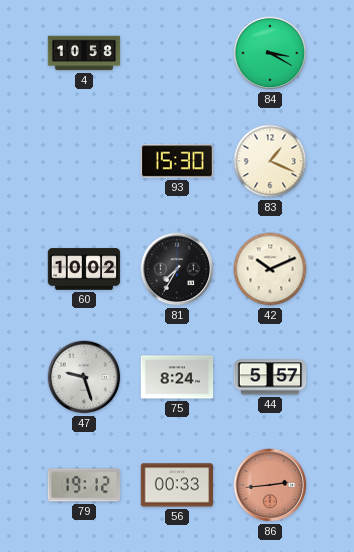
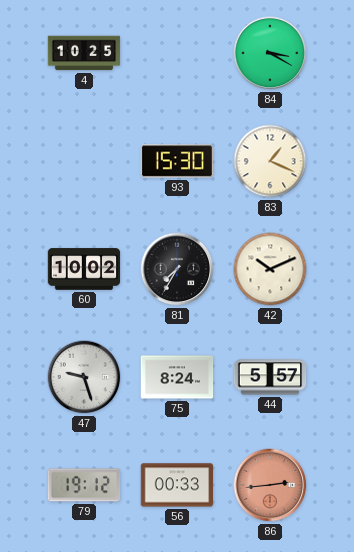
4: 10:58 -> 10:25
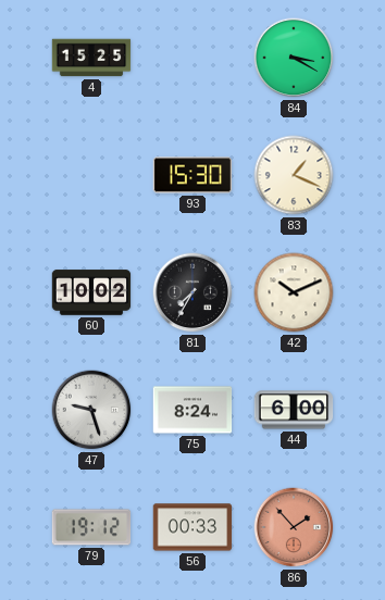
4: 10:25 -> 15:25
44: 5:57 -> 6:00
86: 2:44 -> 1:53
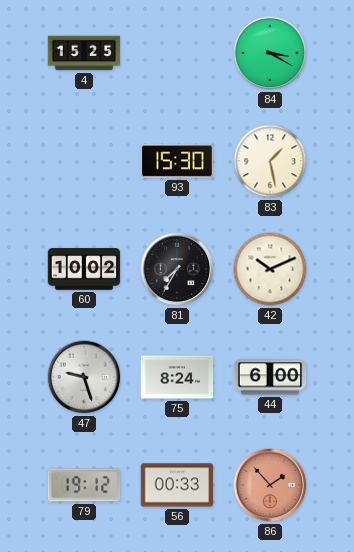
83: 1:19 -> 1:28
